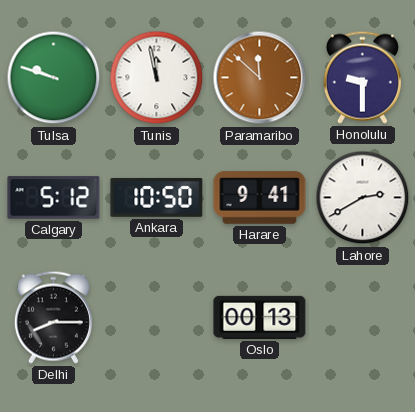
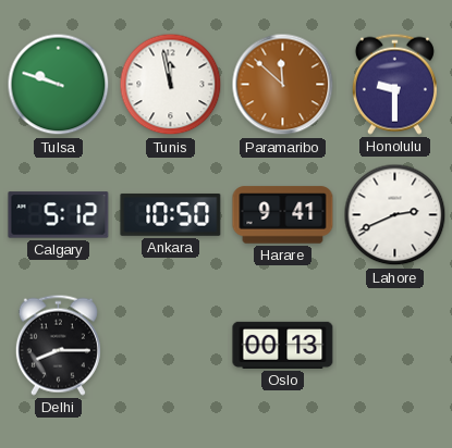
Lahore: 2:40 -> 2:41
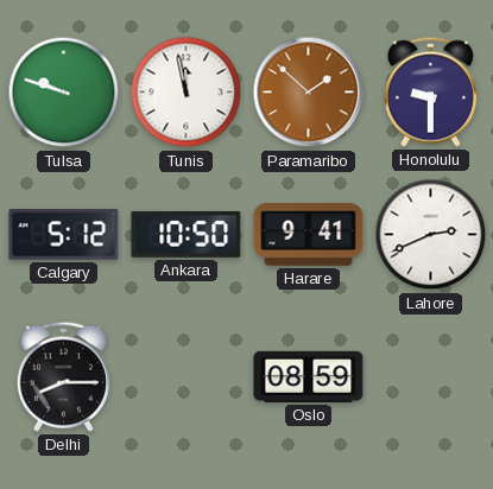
Paramaribo: 11:52 -> 1:52
Oslo: 00:13 -> 08:59
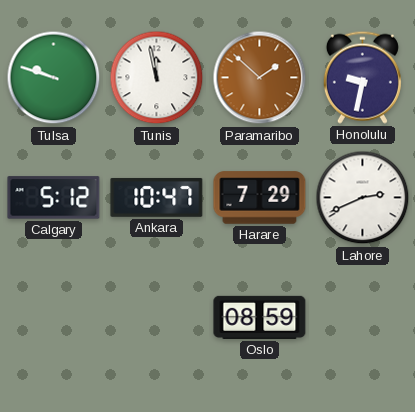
Honolulu: 9:30 -> 9:32
Ankara: 10:50 -> 10:47
Harare: 9:41 -> 7:29
Delhi: 8:15 -> none
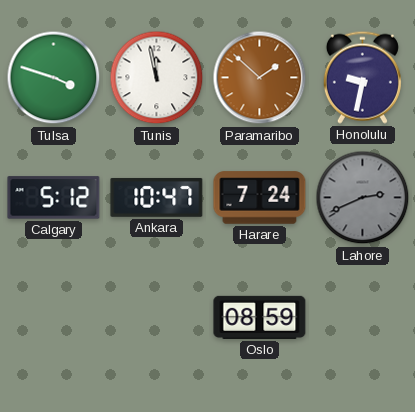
Tulsa: 9:48 -> 3:48
Harare: 7:29 -> 7:24
Lahore dial: white -> grey
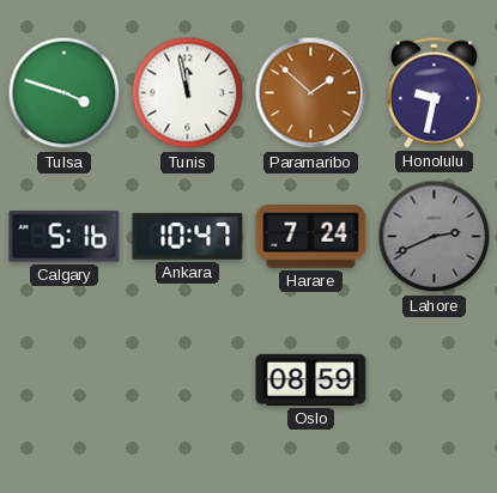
Calgary: 5:12 -> 5:16
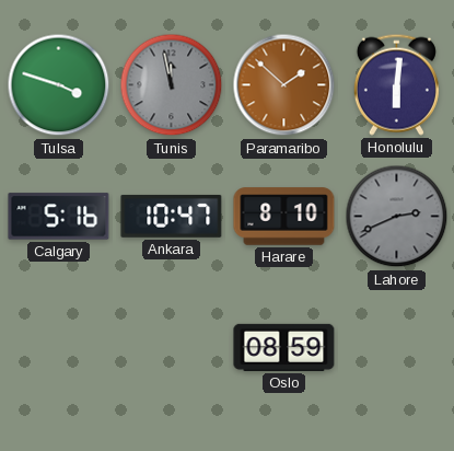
Tunis dial: white -> grey
Honolulu: 9:32 -> 6:01
Harare: 7:24 -> 8:10
